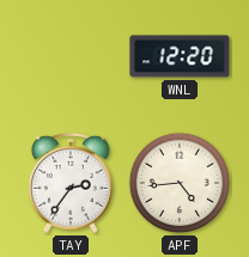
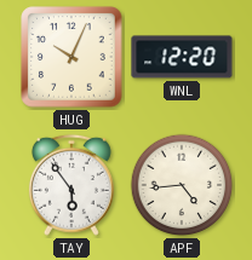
HUG: none -> 10:04
TAY: 2:36 -> 5:54
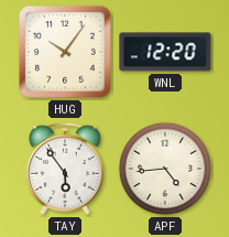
HUG: 10:04 -> 10:06
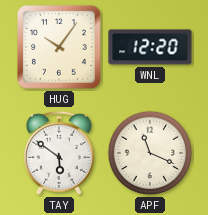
TAY: 5:54 -> 5:51
APF: 4:44 -> 11:19
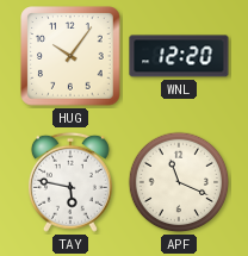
TAY: 5:51 -> 5:47
